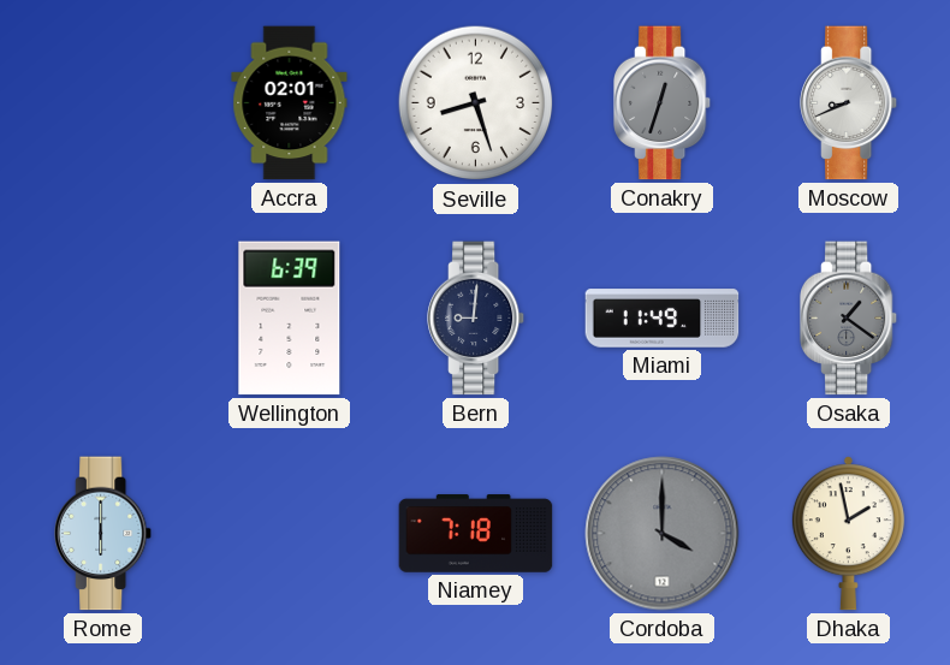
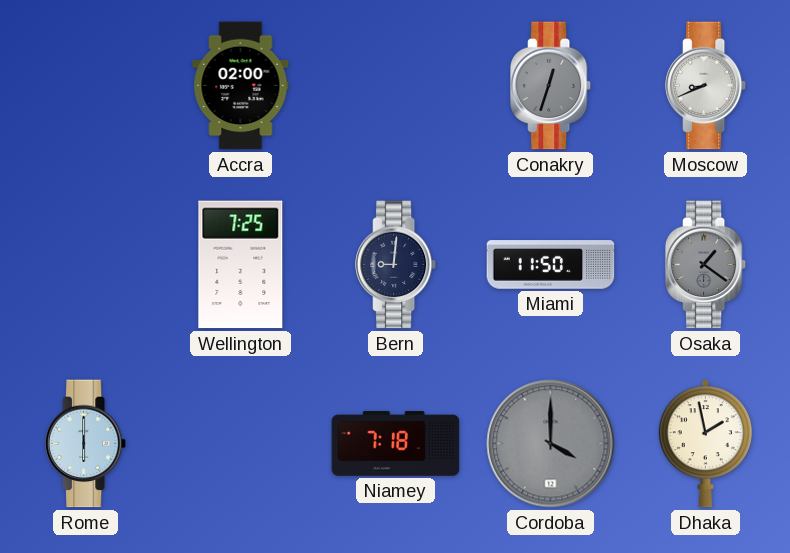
Accra: 02:01 -> 02:00
Seville: 8:27 -> none
Wellington: 6:39 -> 7:25
Miami: 11:49 -> 11:50
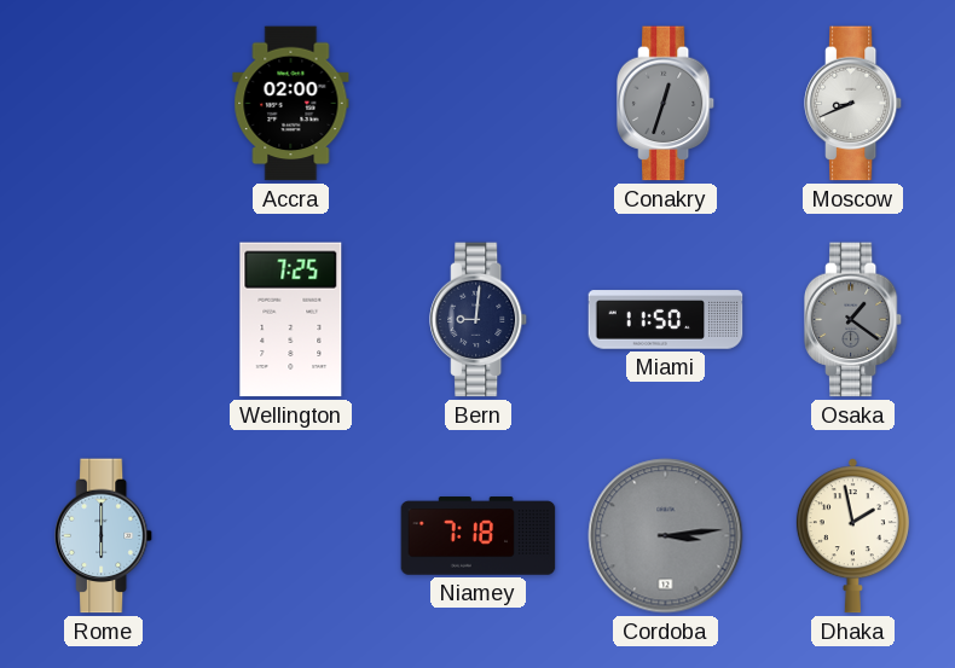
Cordoba: 4:00 -> 3:14
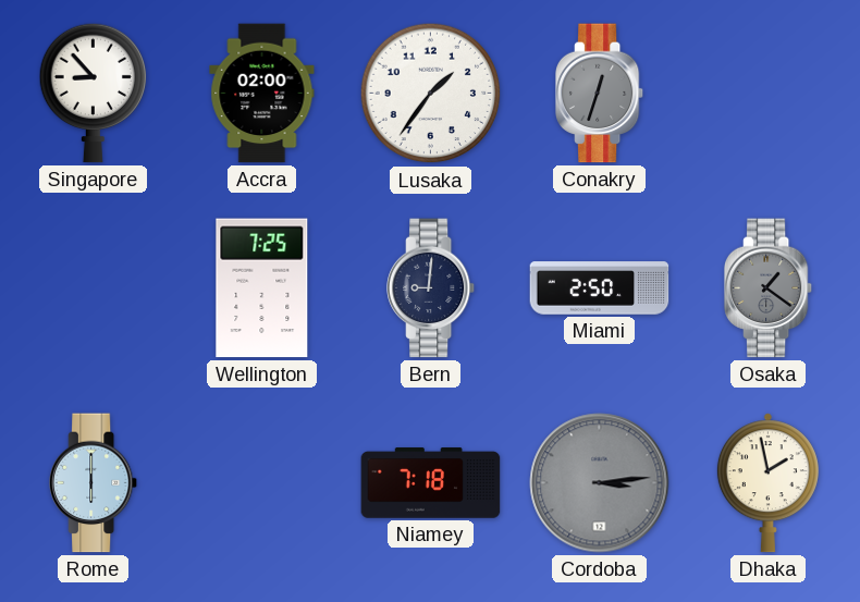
Singapore: none -> 8:53
Lusaka: none -> 1:36
Moscow: 8:41 -> none
Miami: 11:50 -> 2:50
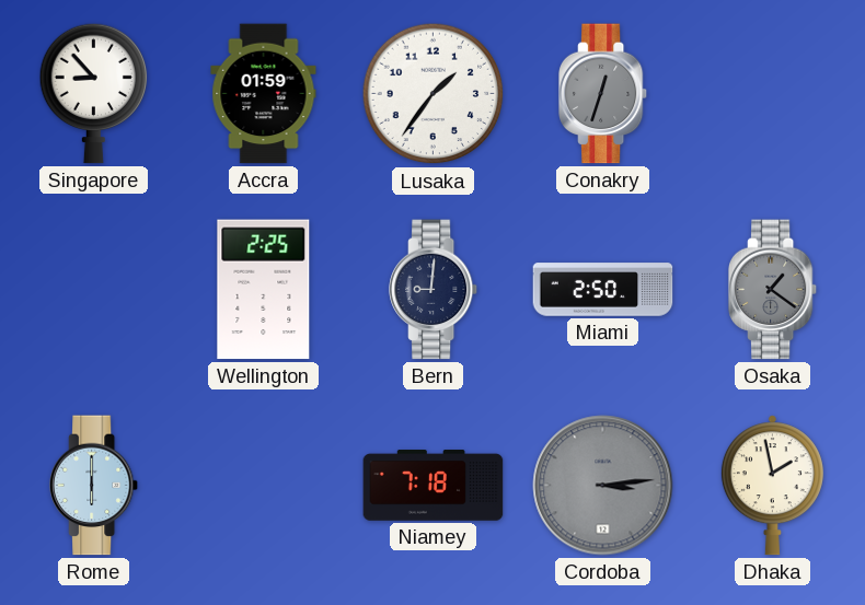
Accra: 02:00 -> 01:59
Wellington: 7:25 -> 2:25
